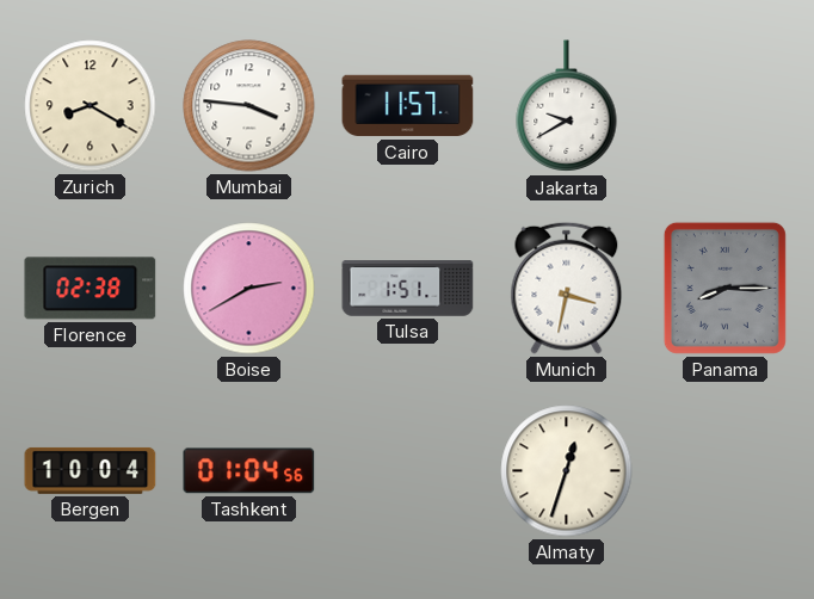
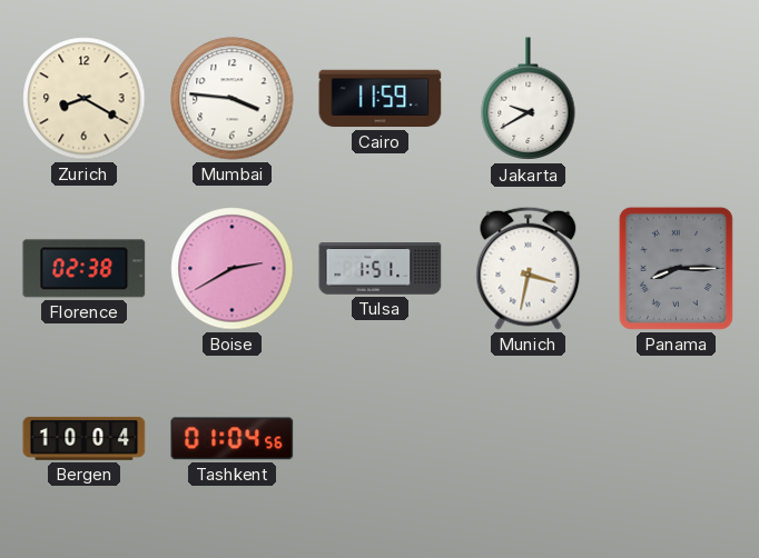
Cairo: 11:57 -> 11:59
Almaty: 12:33 -> none
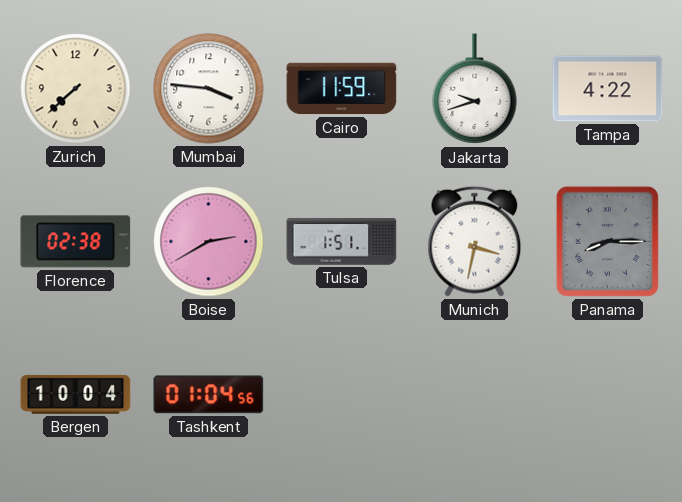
Zurich: 8:20 -> 7:38
Jakarta: 9:40 -> 9:42
Tampa: none -> 4:22
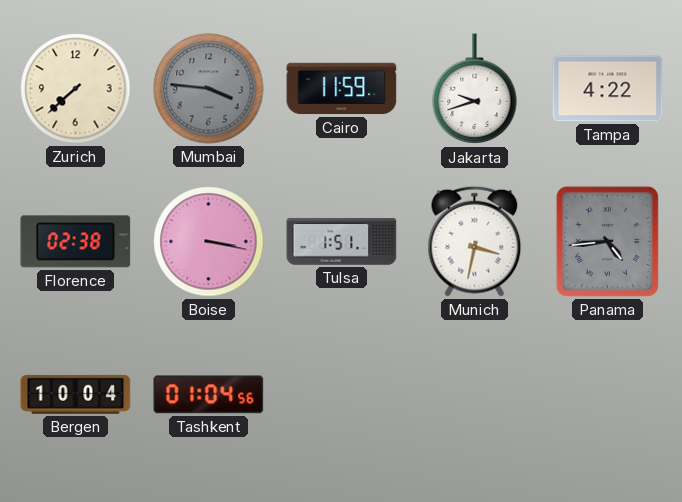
Mumbai dial: white -> grey
Boise: 2:40 -> 3:17
Panama: 8:15 -> 4:44
